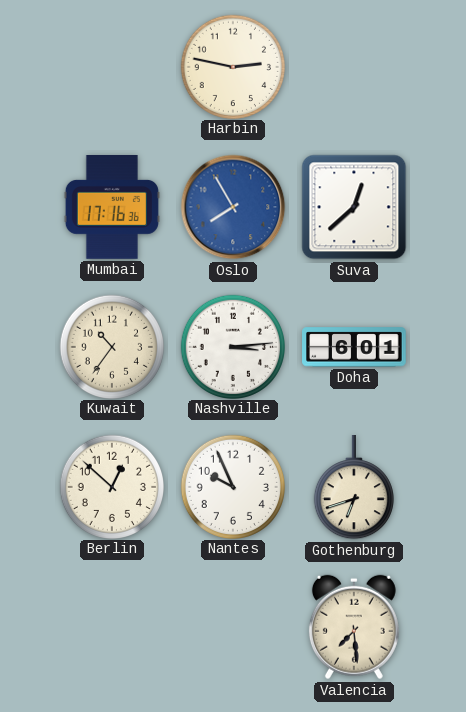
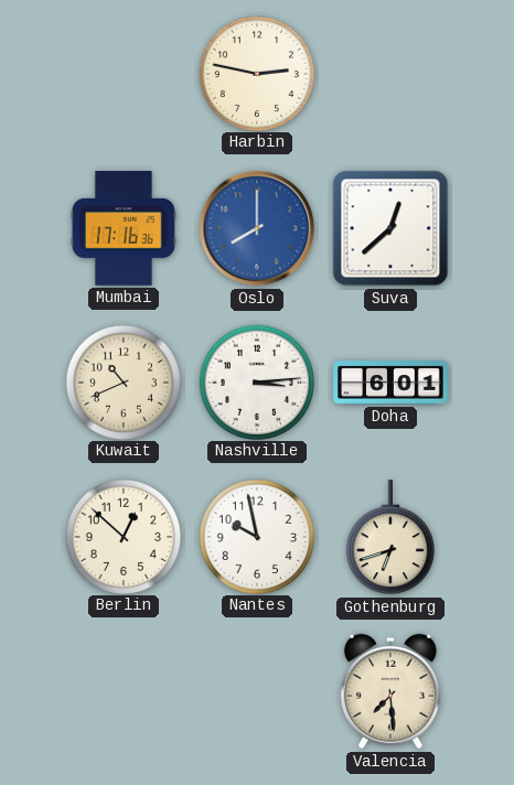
Oslo: 7:55 -> 8:00
Kuwait: 10:36 -> 10:41
Nantes: 9:56 -> 9:58
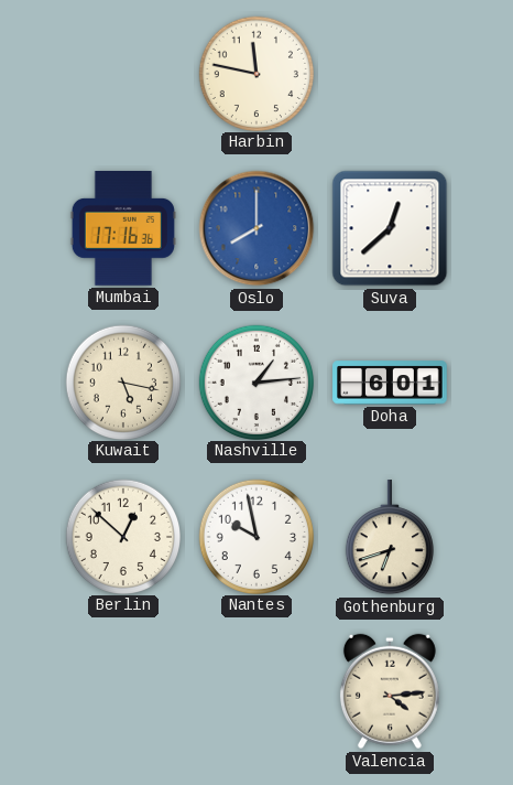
Harbin: 2:47 -> 11:47
Kuwait: 10:41 -> 5:17
Nashville: 3:14 -> 1:14
Valencia: 7:29 -> 4:14
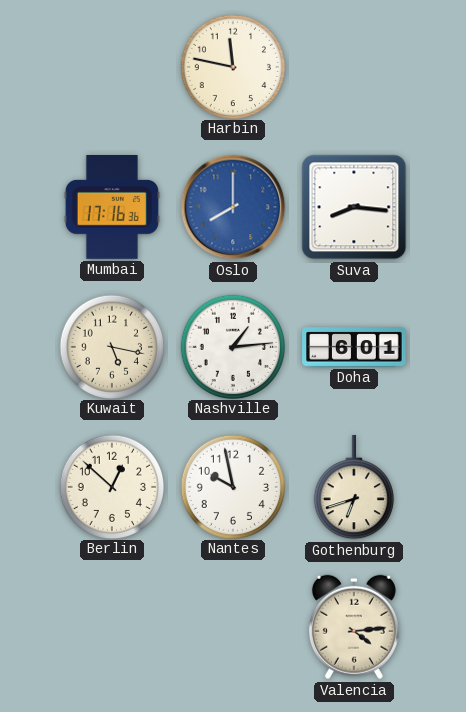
Suva: 12:38 -> 8:16
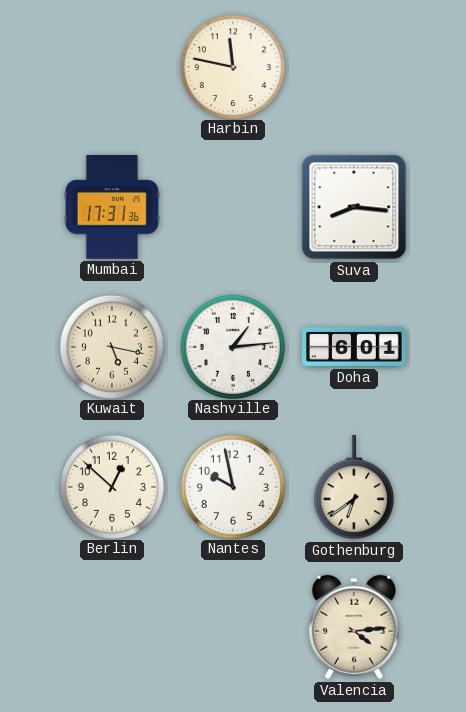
Mumbai: 17:16 -> 17:31
Oslo: 8:00 -> none
Gothenburg: 6:42 -> 6:39
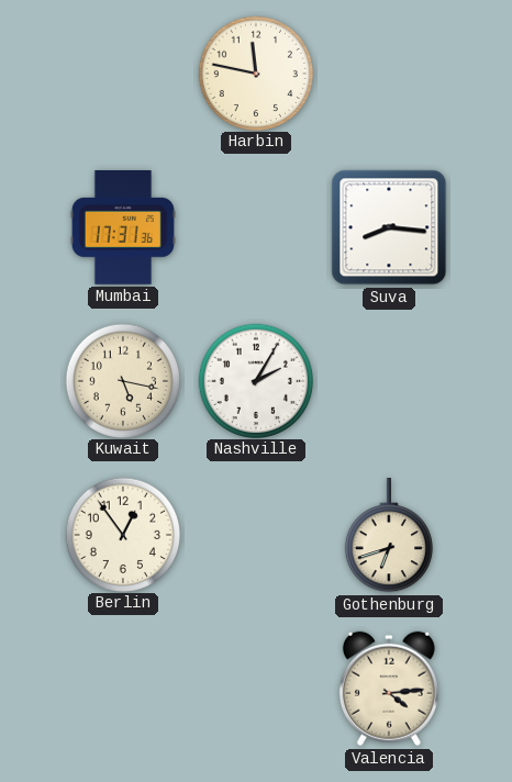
Nashville: 1:14 -> 2:05
Doha: 6:01 -> none
Berlin: 12:52 -> 12:54
Nantes: 9:58 -> none
Gothenburg: 6:39 -> 6:42
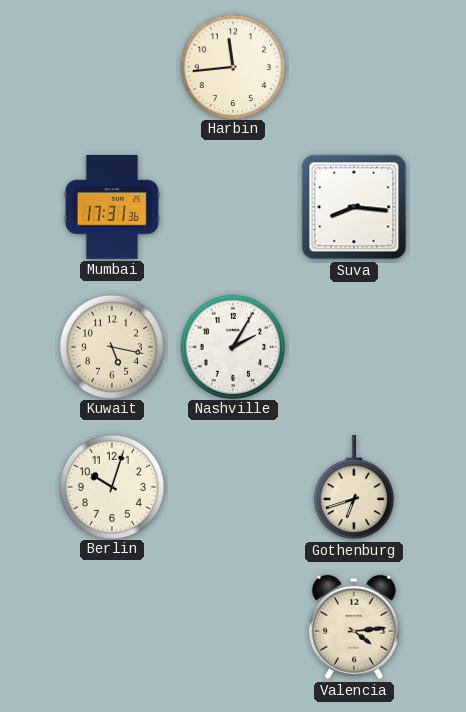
Harbin: 11:47 -> 11:44
Berlin: 12:54 -> 10:03
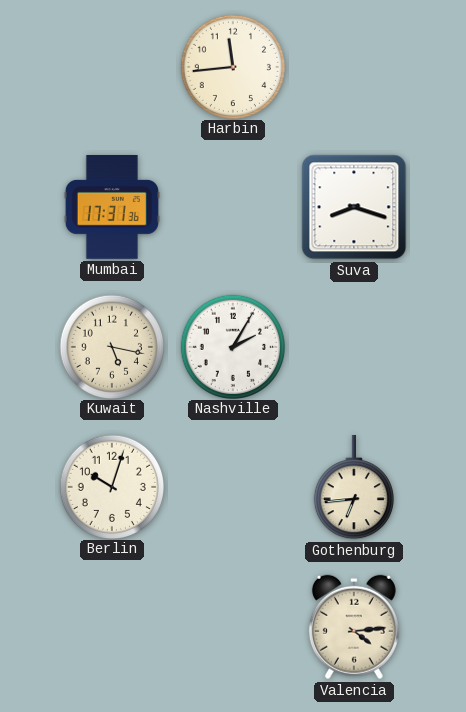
Suva: 8:16 -> 8:18
Gothenburg: 6:42 -> 6:44
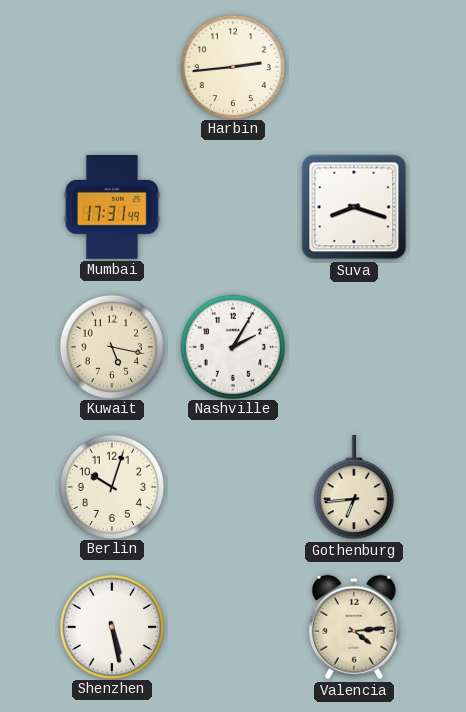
Harbin: 11:44 -> 2:44
Mumbai: 17:31:36 -> 17:31:49
Shenzhen: none -> 5:28
